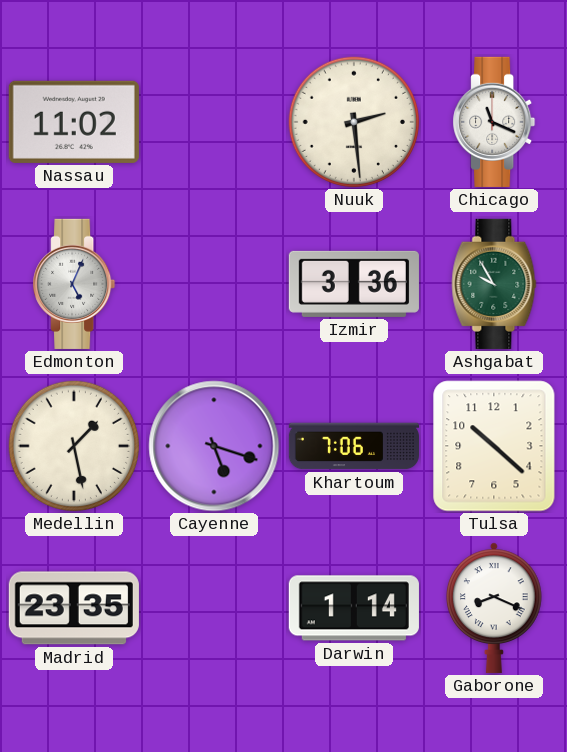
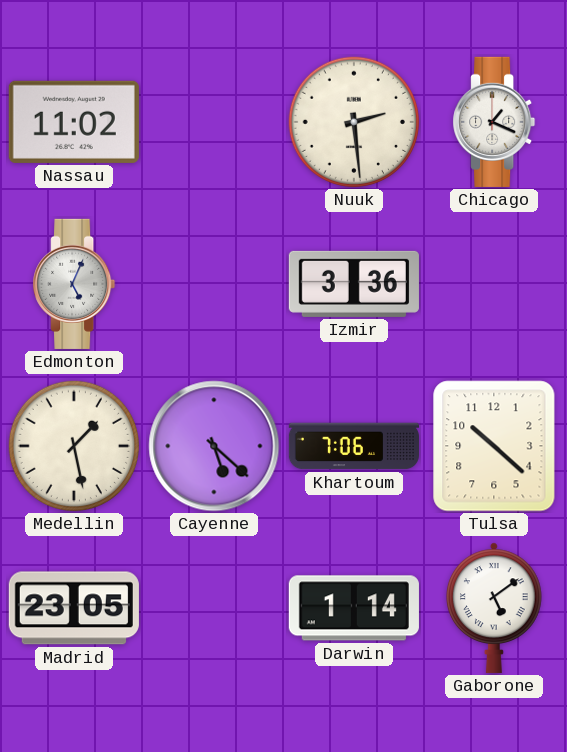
Chicago: 11:19 -> 1:19
Ashgabat: 9:55 -> none
Cayenne: 5:18 -> 5:22
Madrid: 23:35 -> 23:05
Gaborone: 8:19 -> 5:09
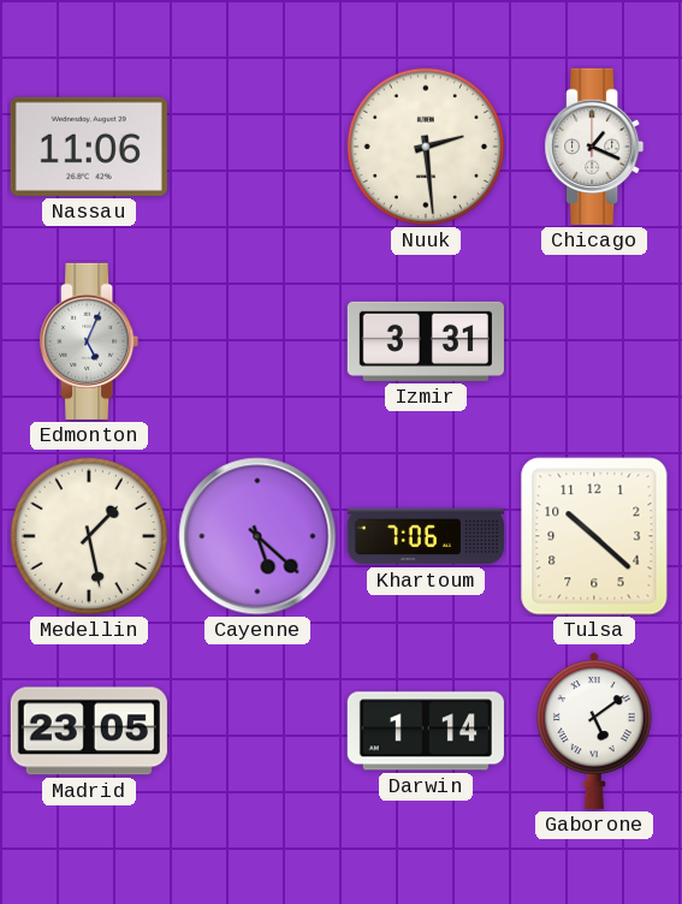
Nassau: 11:02 -> 11:06
Izmir: 3:36 -> 3:31
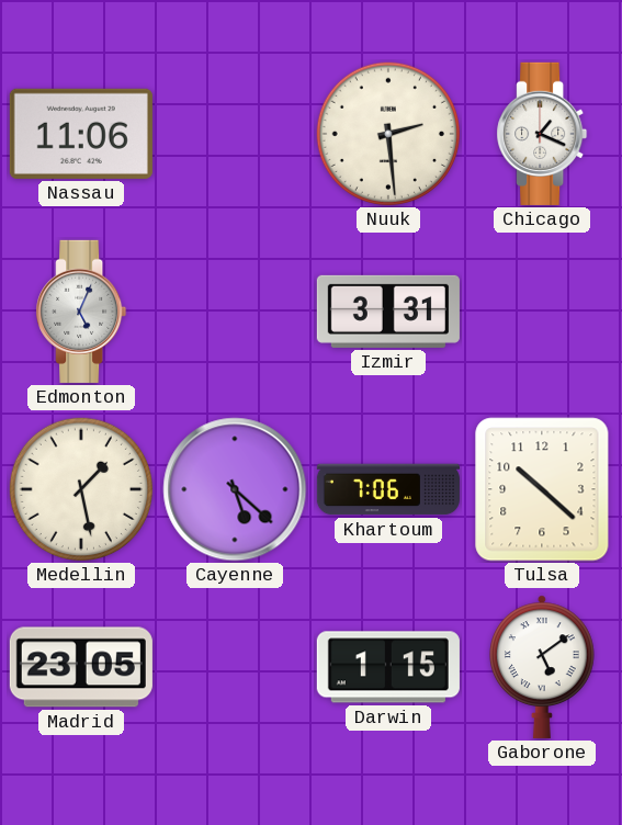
Darwin: 1:14 -> 1:15
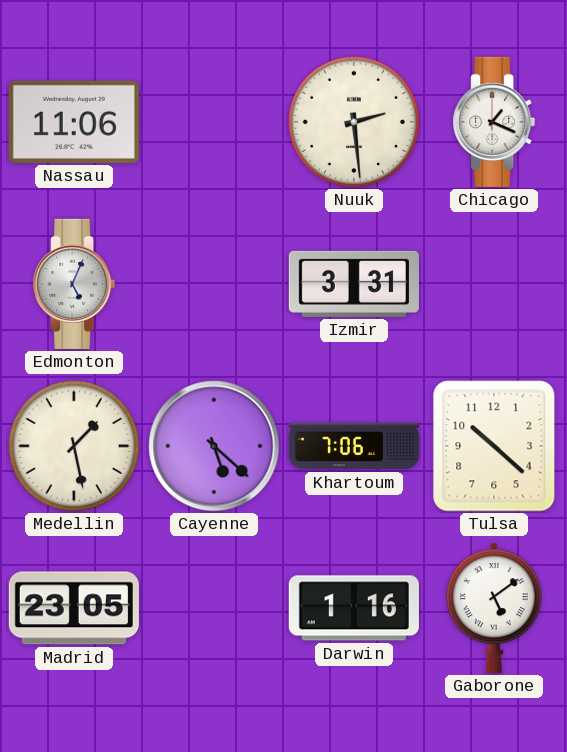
Darwin: 1:15 -> 1:16
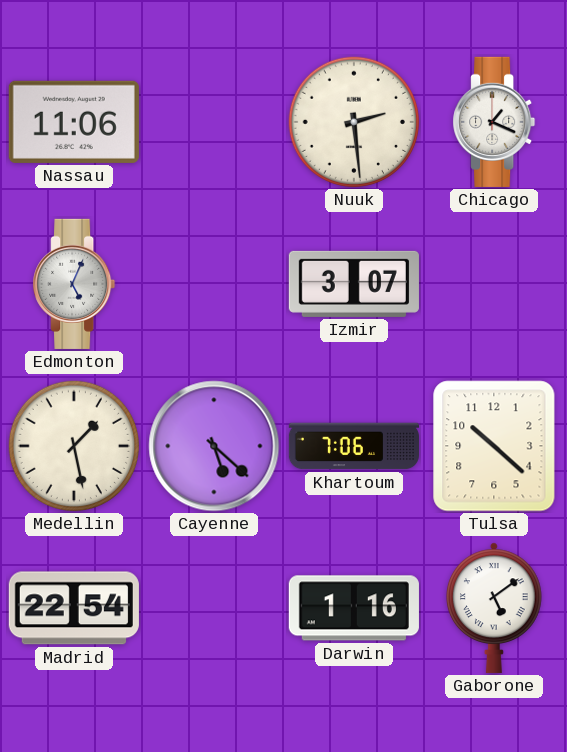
Izmir: 3:31 -> 3:07
Madrid: 23:05 -> 22:54
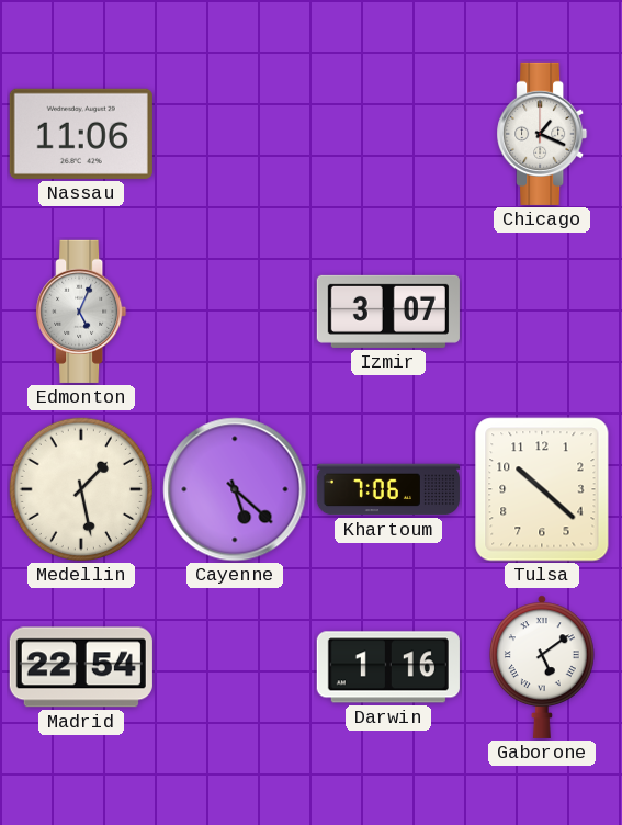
Nuuk: 2:29 -> none
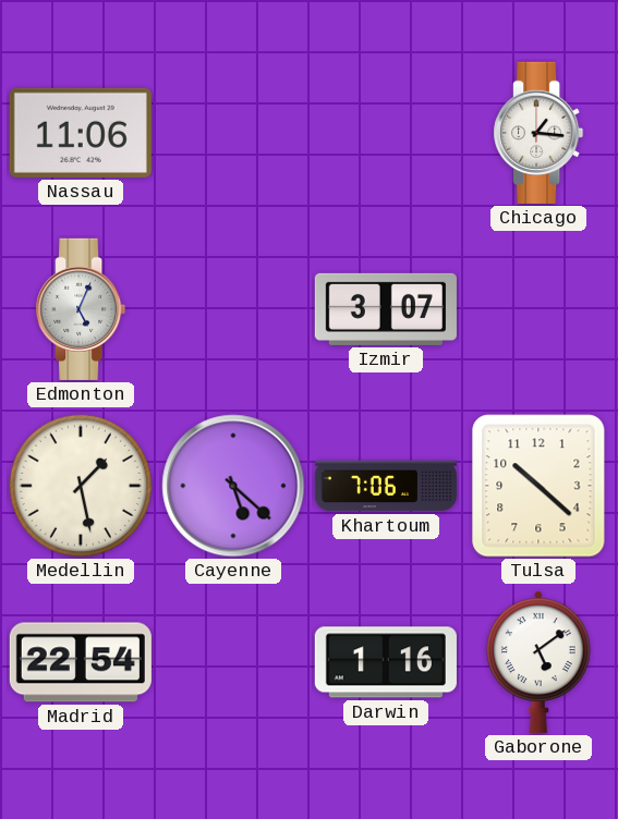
Chicago: 1:19 -> 1:16
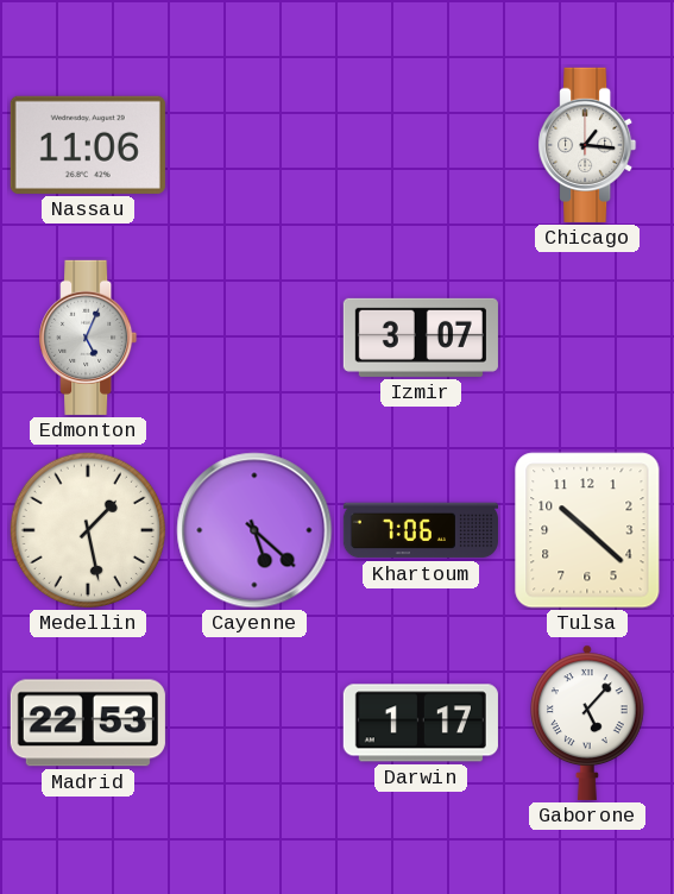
Madrid: 22:54 -> 22:53
Darwin: 1:16 -> 1:17
Gaborone: 5:09 -> 5:07
